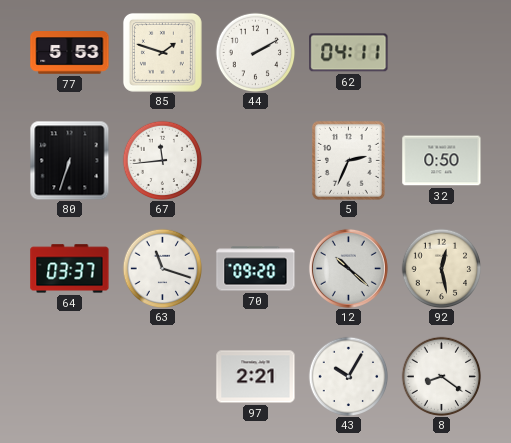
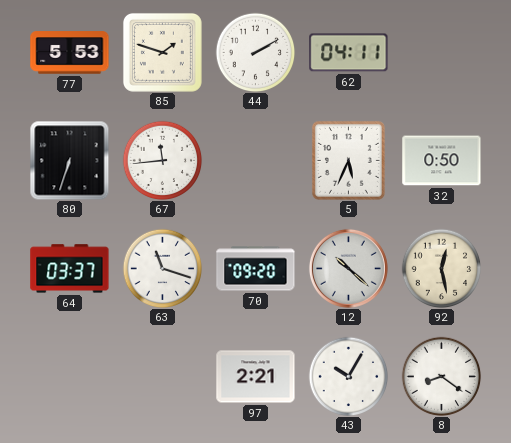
5: 2:34 -> 5:34
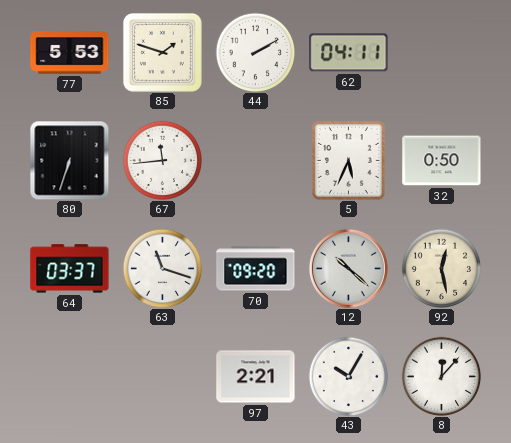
8: 8:21 -> 12:07
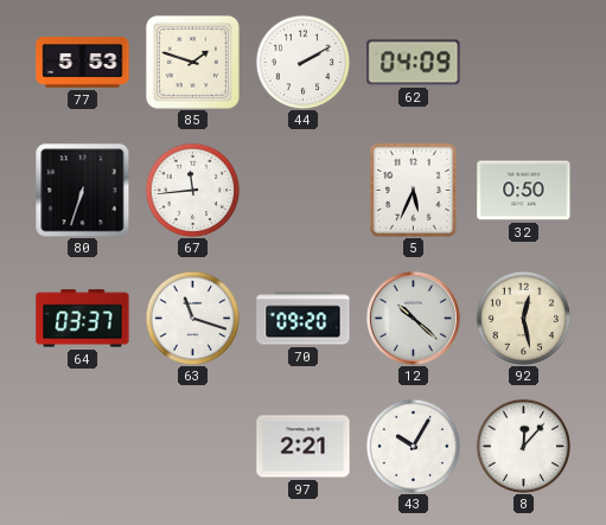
62: 04:11 -> 04:09
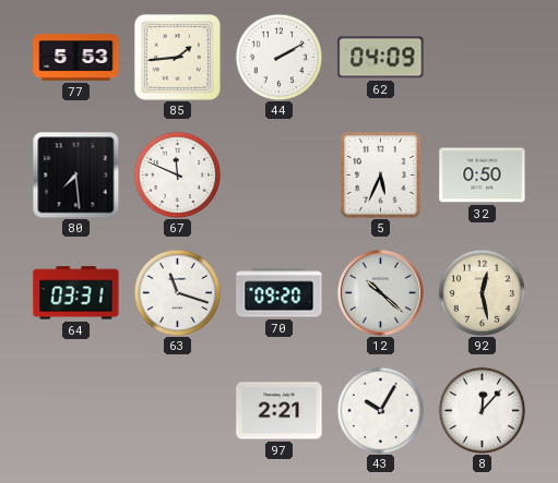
85: 1:48 -> 1:44
80: 6:33 -> 7:29
67: 11:44 -> 11:49
64: 03:37 -> 03:31
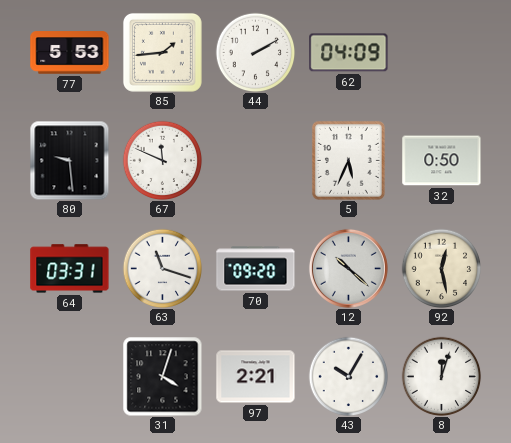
80: 7:29 -> 9:29
31: none -> 4:03
8: 12:07 -> 12:03
